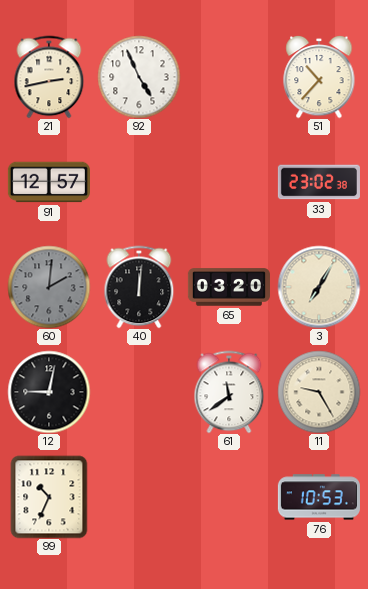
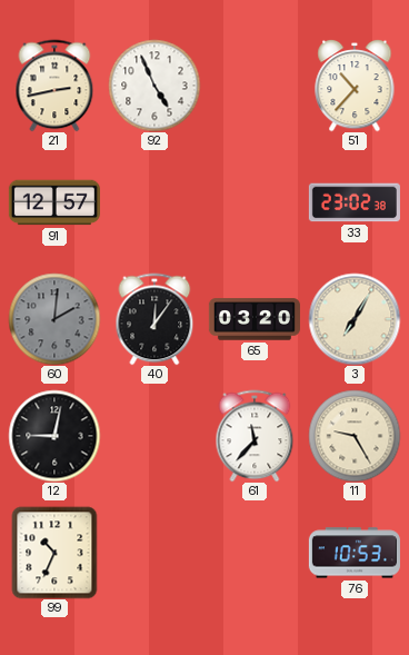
40: 12:01 -> 12:06
61: 11:39 -> 11:37
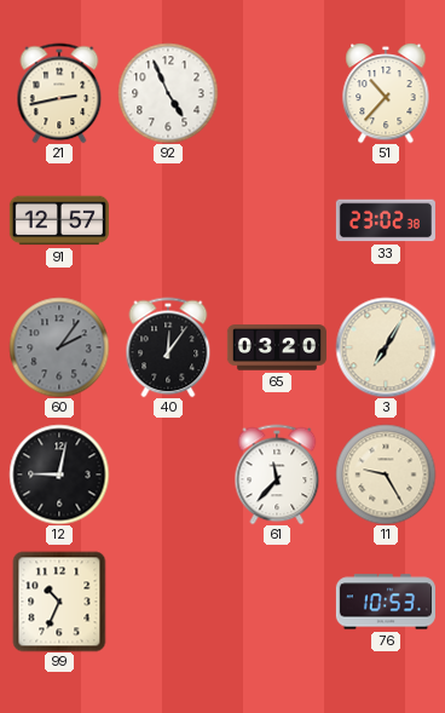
60: 2:01 -> 2:06
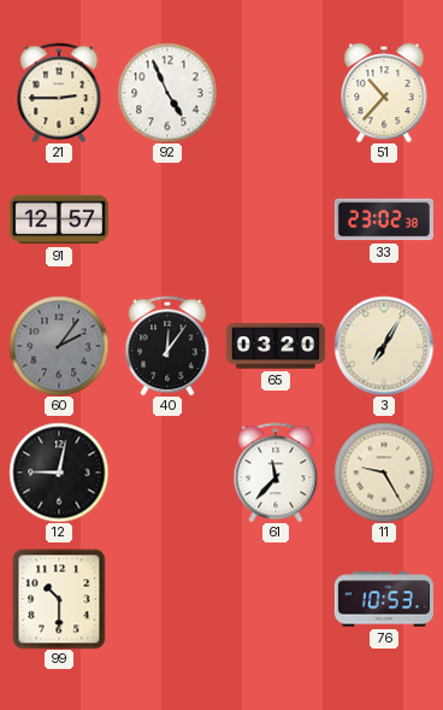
21: 2:43 -> 2:45
99: 10:34 -> 10:30
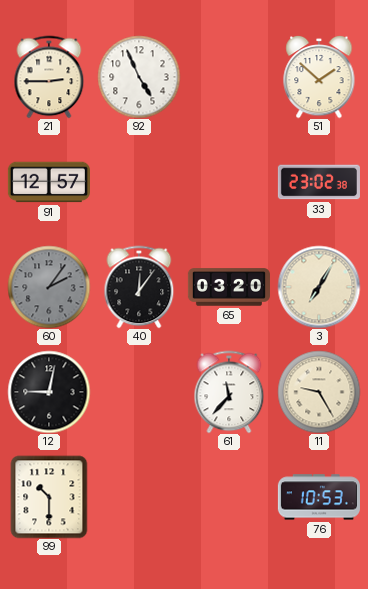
51: 10:37 -> 1:52
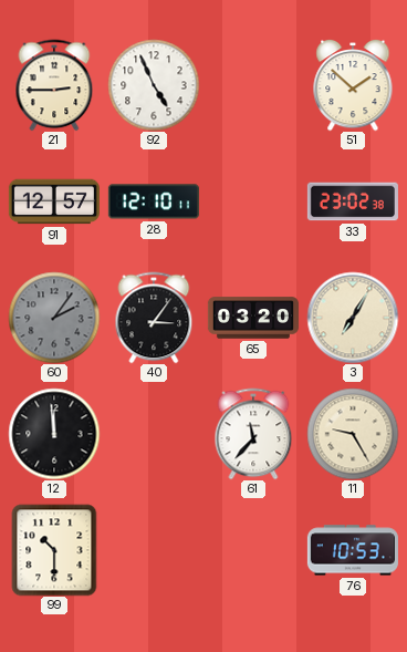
28: none -> 12:10
40: 12:06 -> 3:06
12: 9:02 -> 11:59
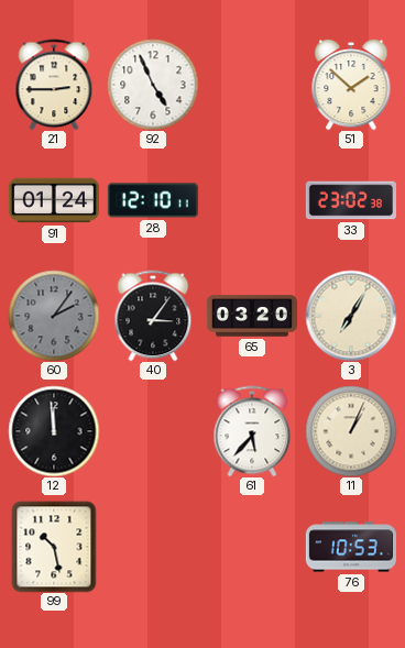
91: 12:57 -> 01:24
61: 11:37 -> 5:37
11: 9:25 -> 1:04
99: 10:30 -> 10:28
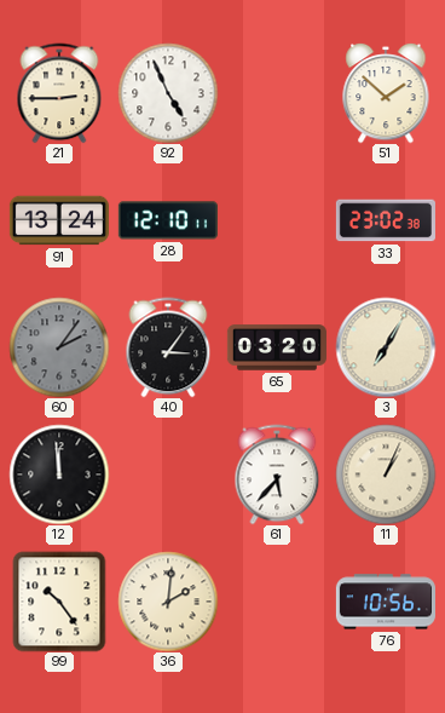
91: 01:24 -> 13:24
99: 10:28 -> 10:24
36: none -> 2:01
76: 10:53 -> 10:56
